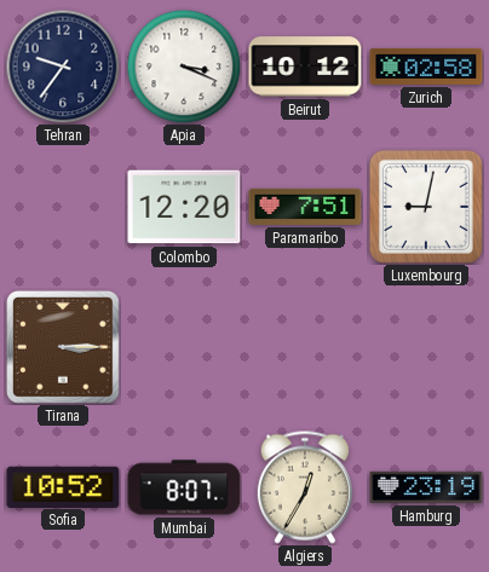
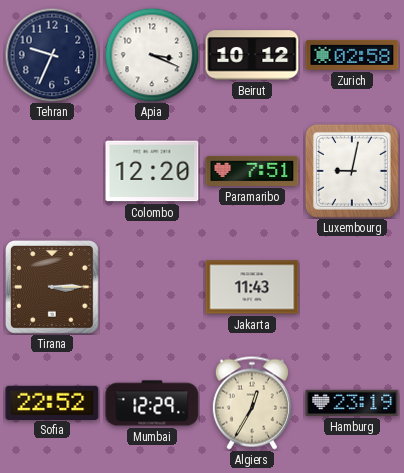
Tehran: 9:36 -> 9:34
Jakarta: none -> 11:43
Sofia: 10:52 -> 22:52
Mumbai: 8:07 -> 12:29
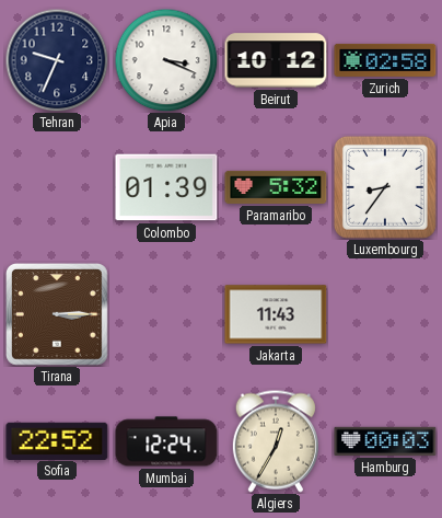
Colombo: 12:20 -> 01:39
Paramaribo: 7:51 -> 5:32
Luxembourg: 9:02 -> 8:36
Mumbai: 12:29 -> 12:24
Hamburg: 23:19 -> 00:03
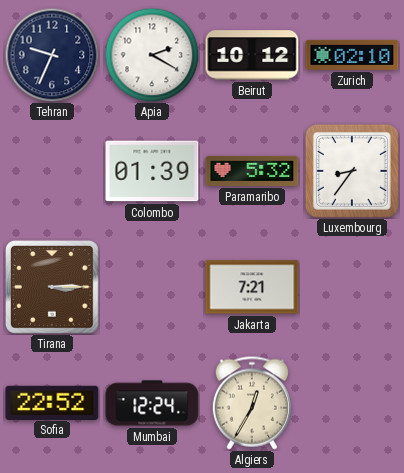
Apia: 3:19 -> 2:20
Zurich: 02:58 -> 02:10
Jakarta: 11:43 -> 7:21
Hamburg: 00:03 -> none
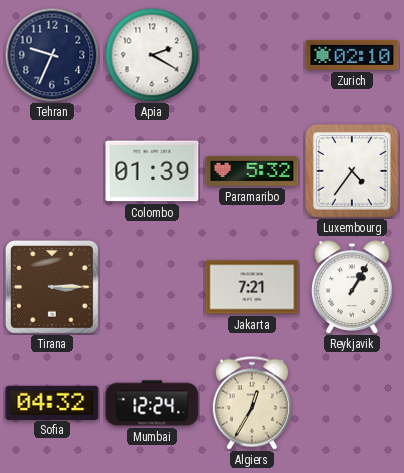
Beirut: 10:12 -> none
Luxembourg: 8:36 -> 4:36
Reykjavik: none -> 1:05
Sofia: 22:52 -> 04:32
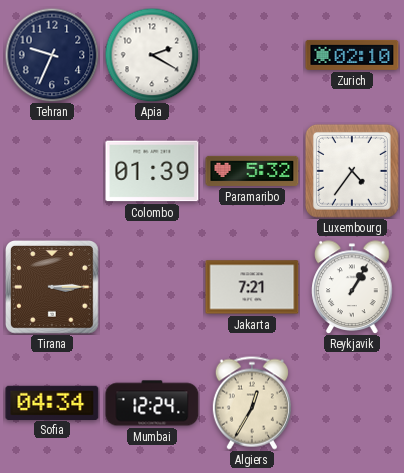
Sofia: 04:32 -> 04:34
